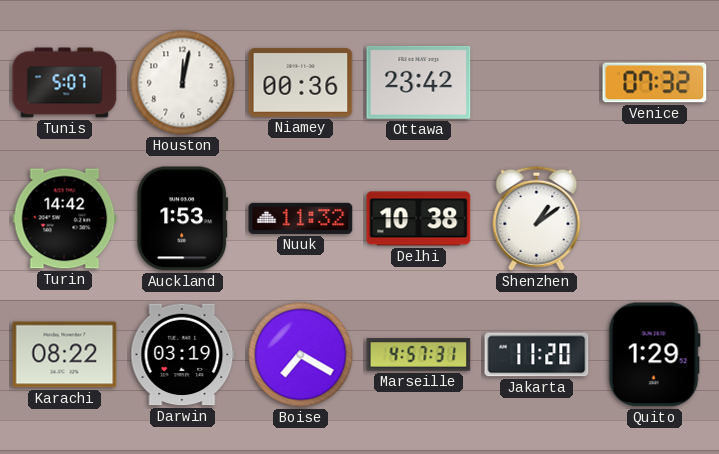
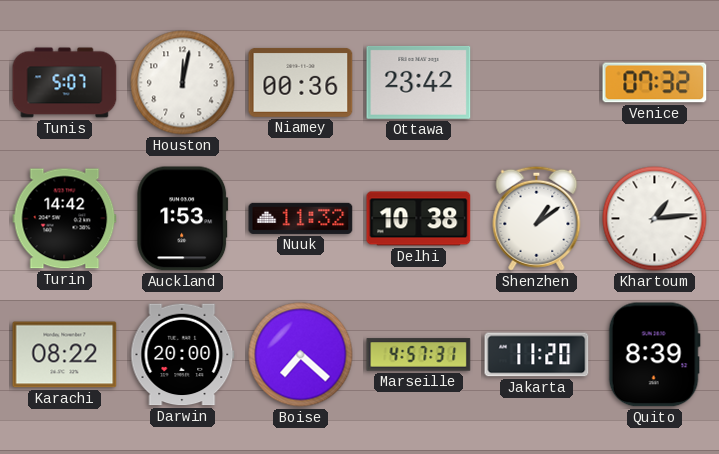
Khartoum: none -> 1:14
Darwin: 03:19 -> 20:00
Boise: 7:20 -> 7:22
Quito: 1:29 -> 8:39
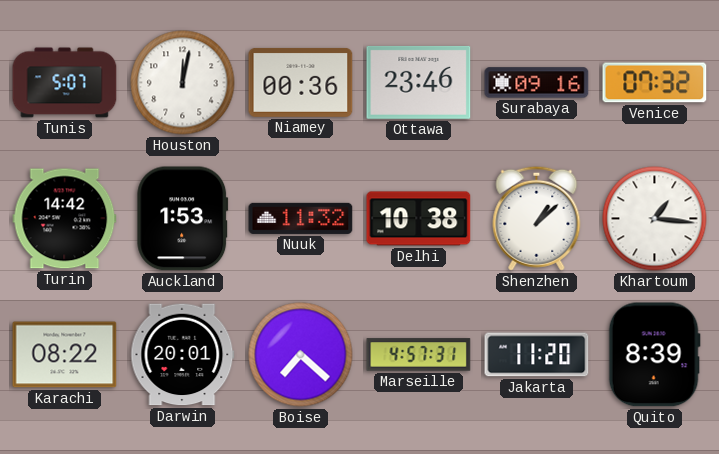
Ottawa: 23:42 -> 23:46
Surabaya: none -> 09:16
Shenzhen: 1:09 -> 1:08
Khartoum: 1:14 -> 1:16
Darwin: 20:00 -> 20:01
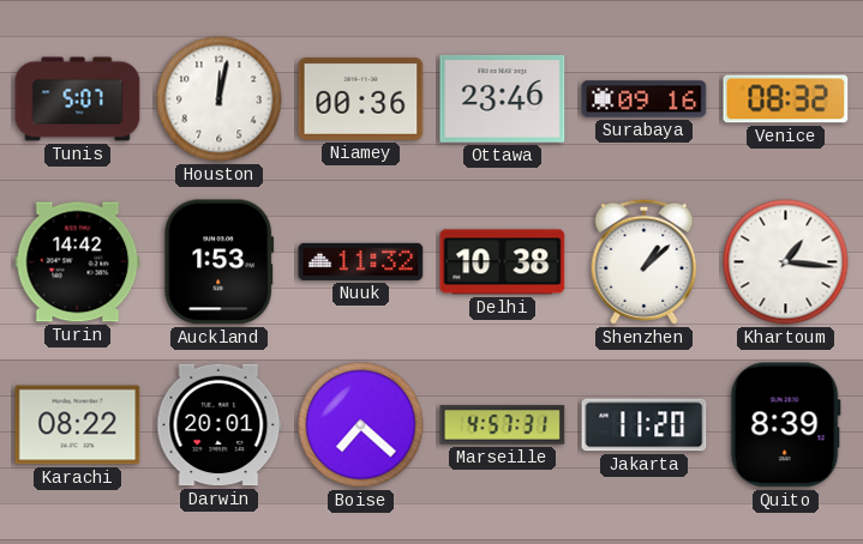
Venice: 07:32 -> 08:32
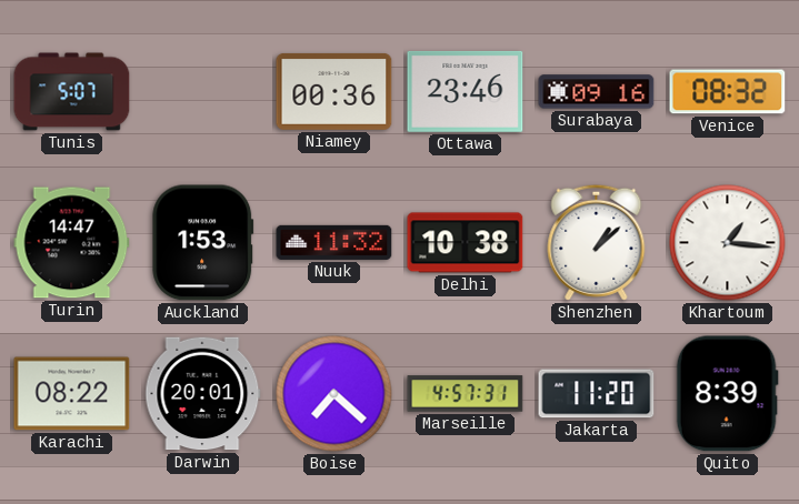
Houston: 12:02 -> none
Turin: 14:42 -> 14:47
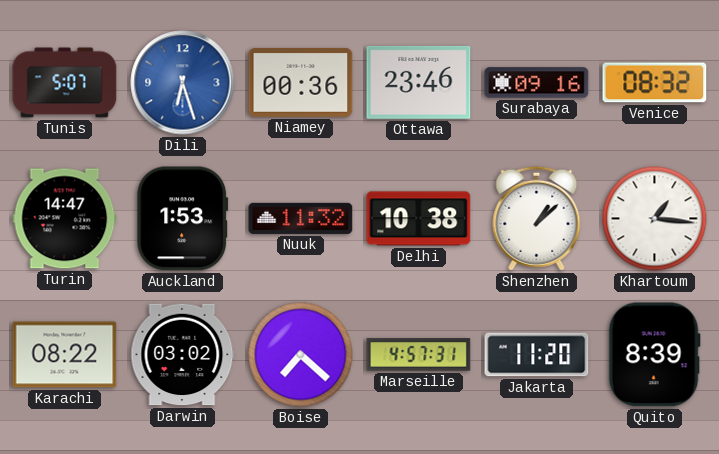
Dili: none -> 6:27
Darwin: 20:01 -> 03:02
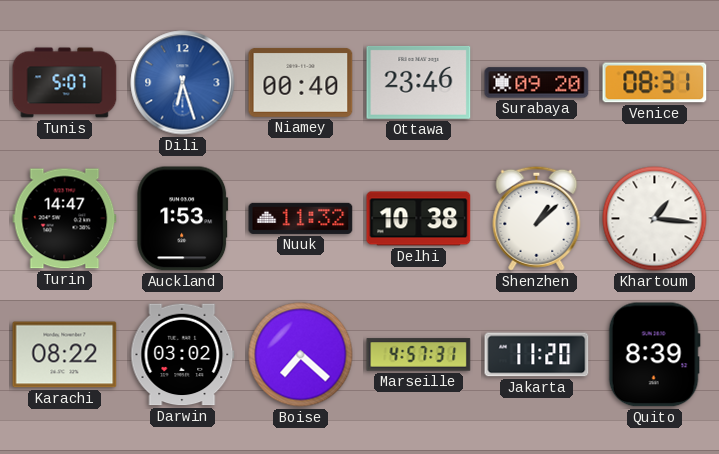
Niamey: 00:36 -> 00:40
Surabaya: 09:16 -> 09:20
Venice: 08:32 -> 08:31
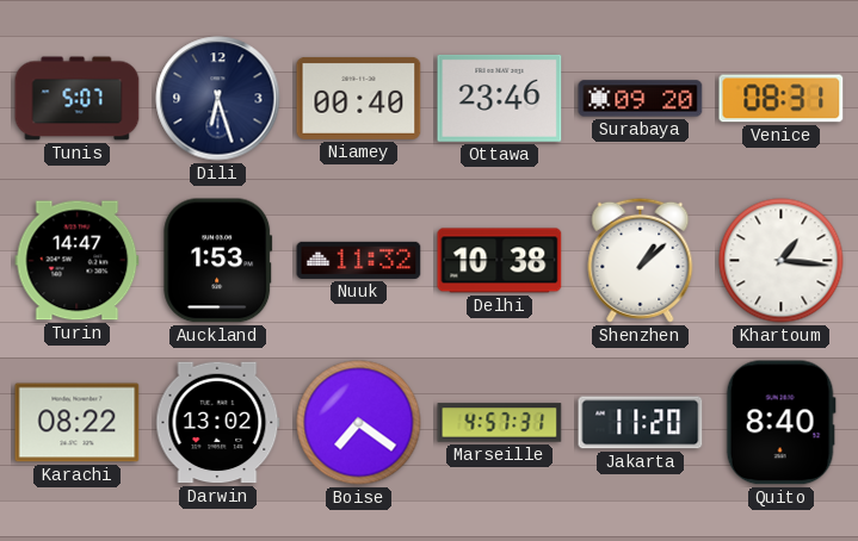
Dili dial: blue -> navy
Darwin: 03:02 -> 13:02
Boise: 7:22 -> 7:21
Quito: 8:39 -> 8:40
